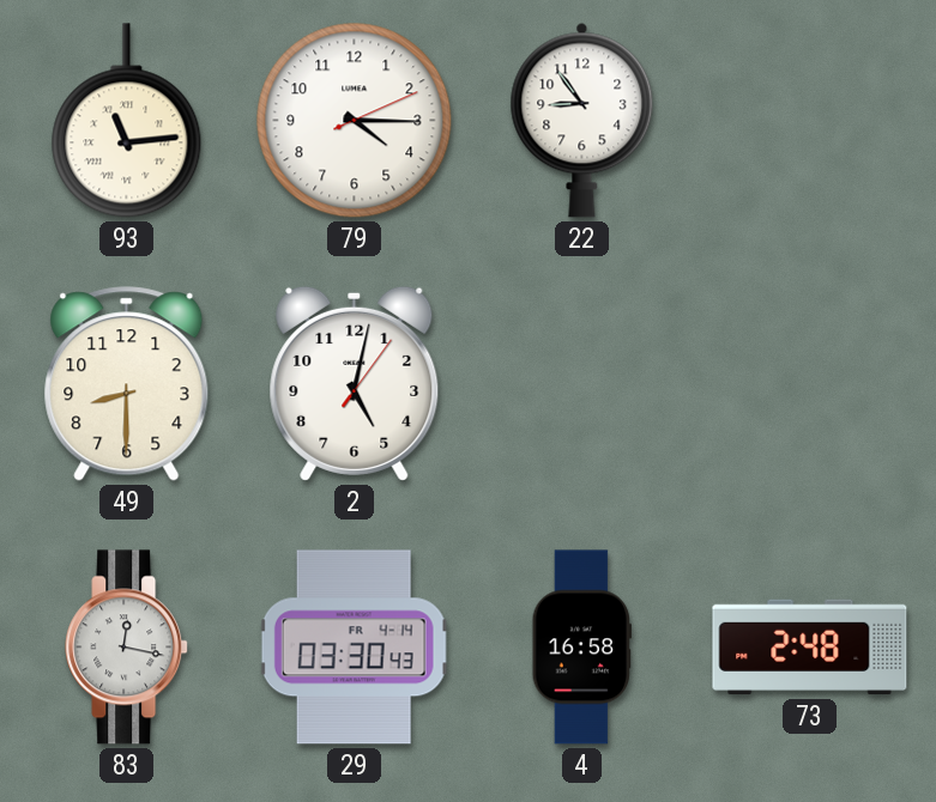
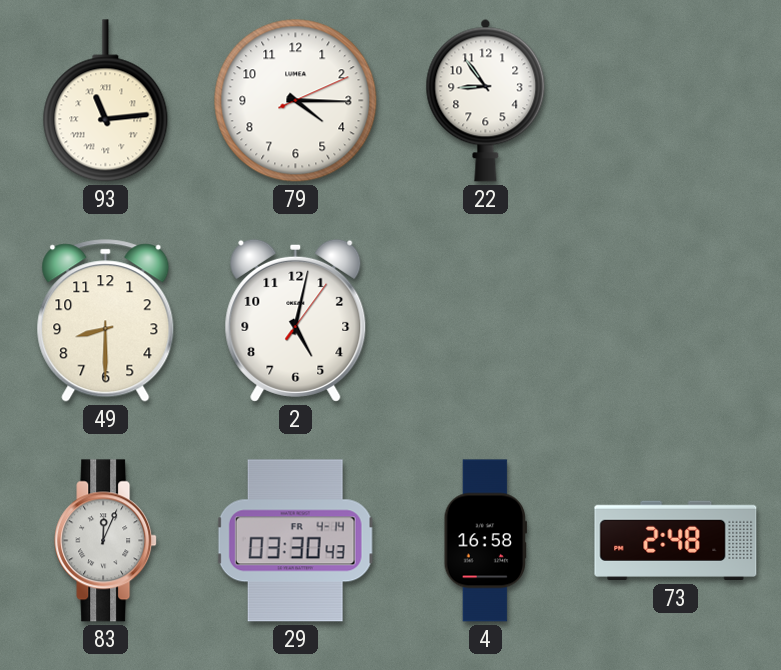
83: 12:17 -> 12:04
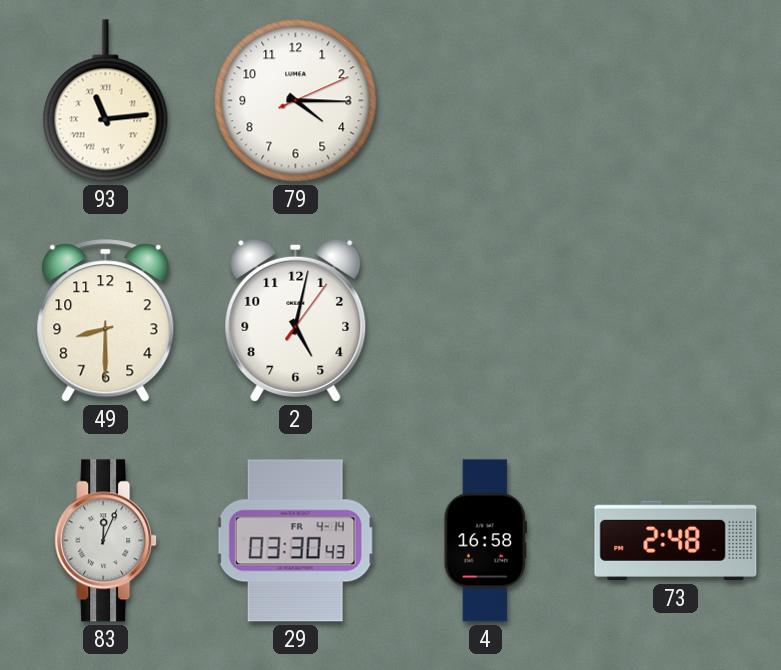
22: 8:54 -> none
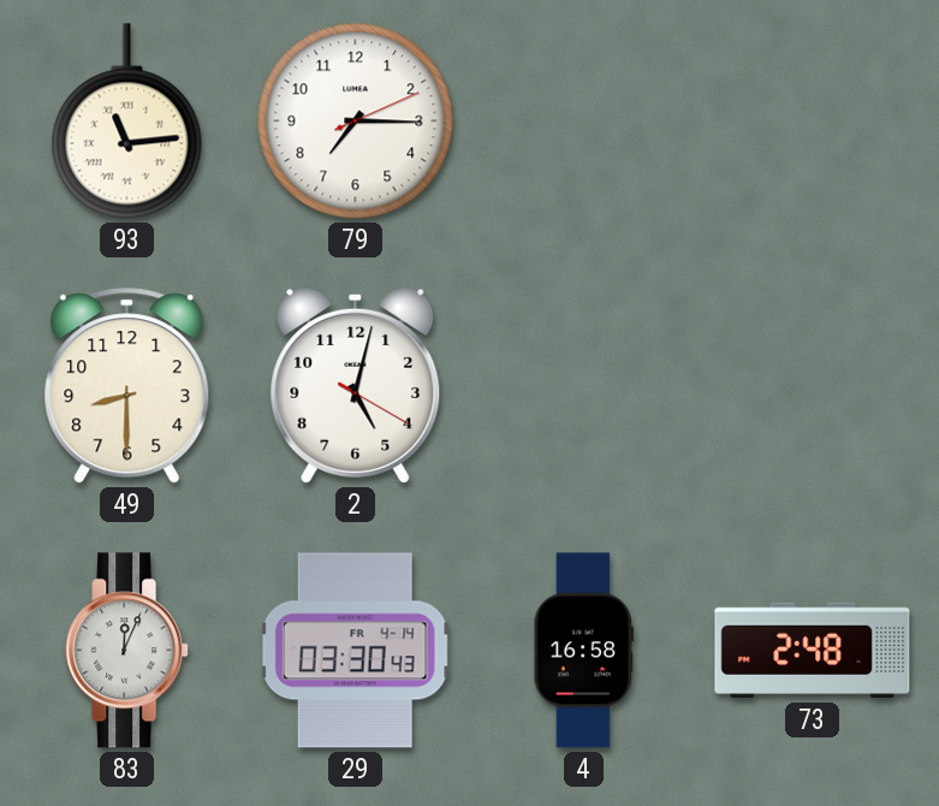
79: 4:15 -> 7:15
2: 5:02:06 -> 5:02:20
